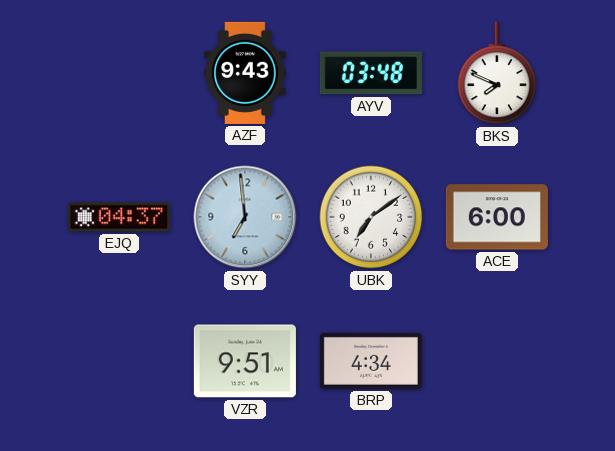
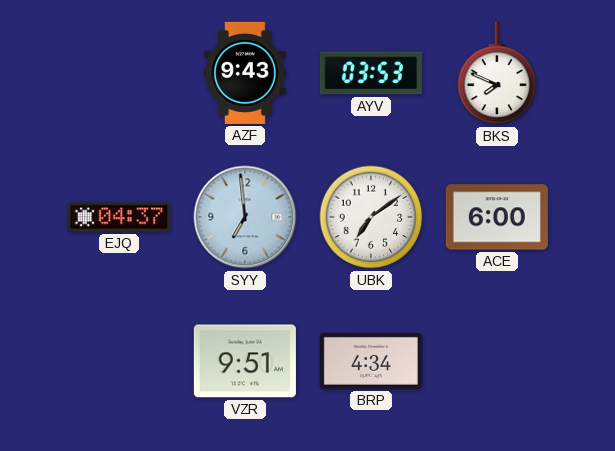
AYV: 03:48 -> 03:53
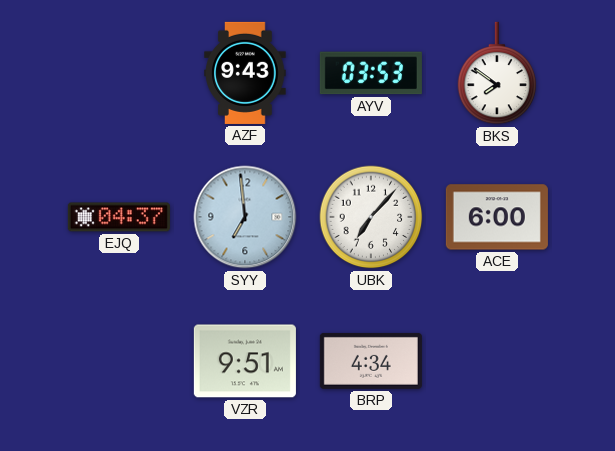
BKS: 7:49 -> 7:51
UBK: 7:09 -> 7:07
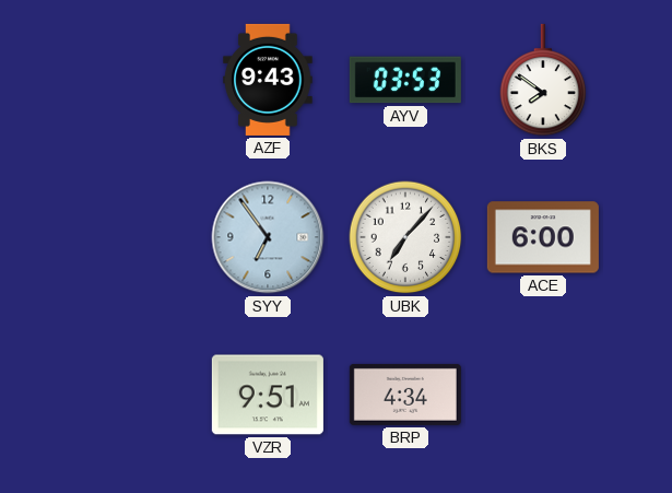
EJQ: 04:37 -> none
SYY: 6:59 -> 6:54
